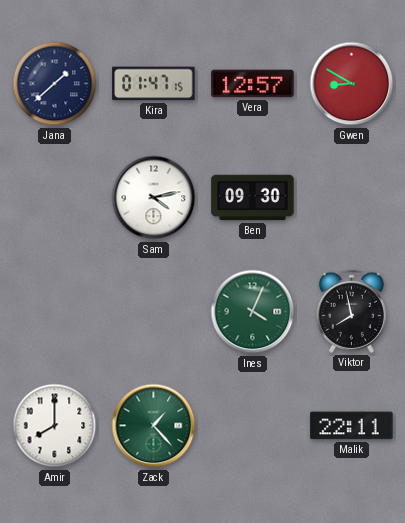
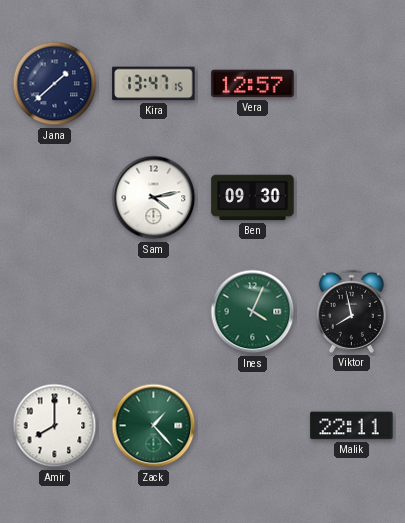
Kira: 01:47 -> 13:47
Gwen: 8:50 -> none
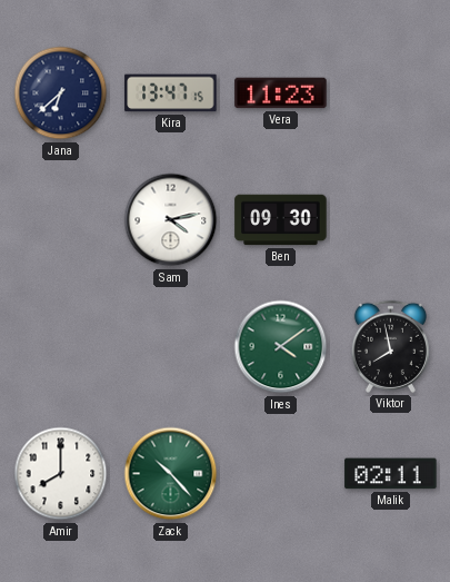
Jana: 1:38 -> 6:38
Vera: 12:57 -> 11:23
Ines: 4:04 -> 4:09
Zack: 1:23 -> 10:23
Malik: 22:11 -> 02:11
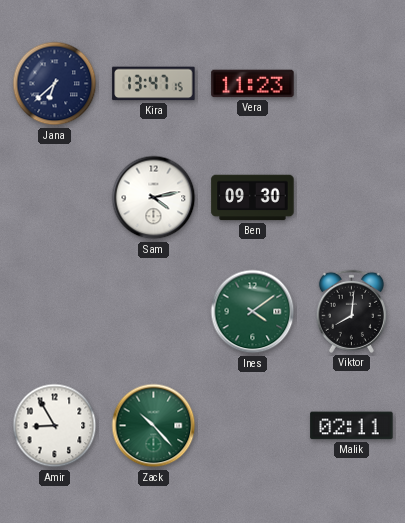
Viktor: 7:58 -> 8:01
Amir: 8:00 -> 8:55
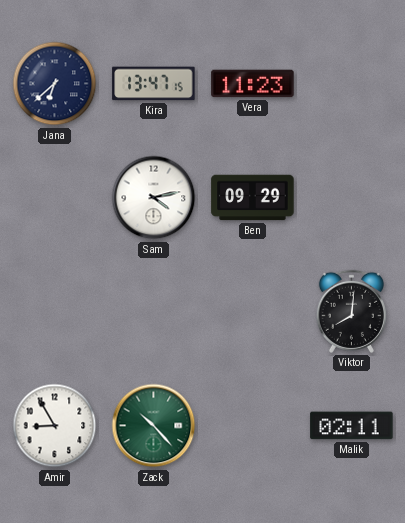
Ben: 09:30 -> 09:29
Ines: 4:09 -> none
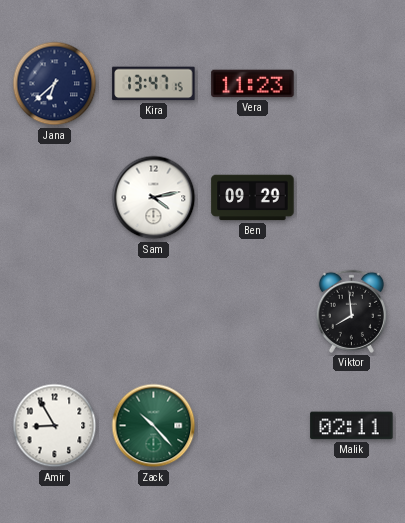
Viktor: 8:01 -> 7:59
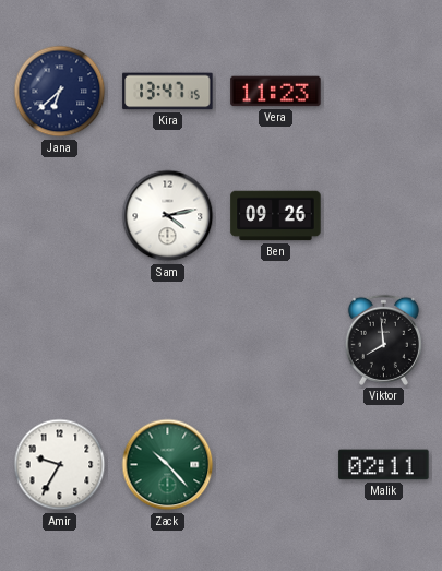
Ben: 09:29 -> 09:26
Amir: 8:55 -> 9:35
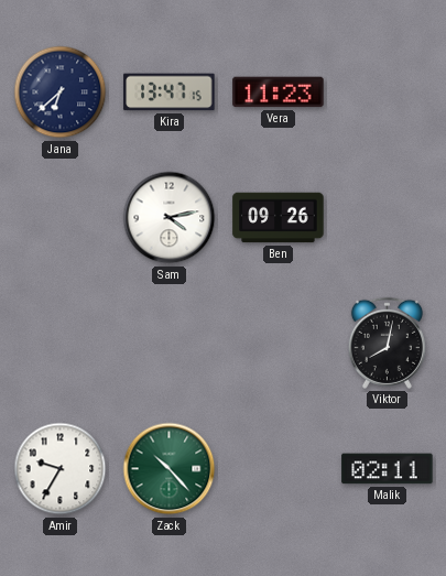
Viktor: 7:59 -> 8:02
